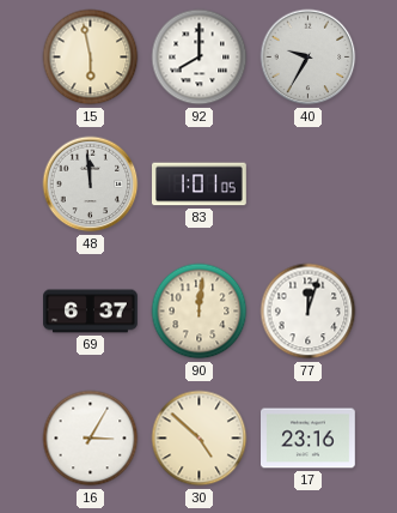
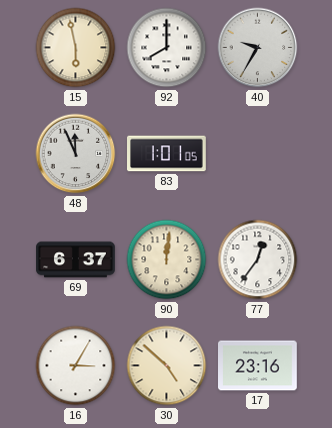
48: 11:59 -> 11:56
77: 12:03 -> 12:36
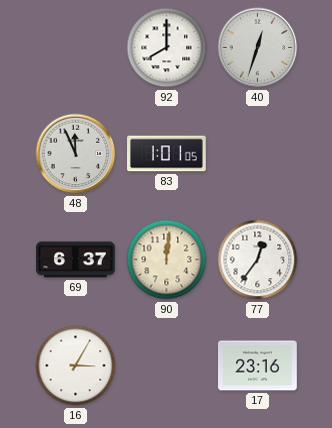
15: 5:58 -> none
40: 9:35 -> 12:33
30: 4:52 -> none
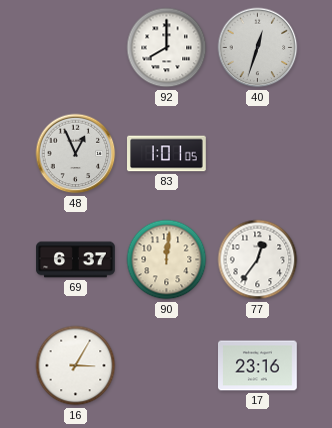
48: 11:56 -> 12:56
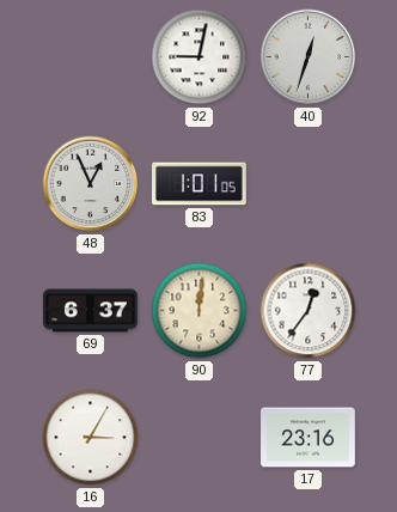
92: 8:00 -> 9:02
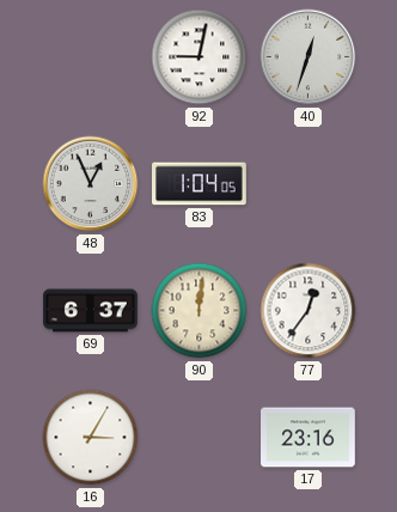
83: 1:01 -> 1:04
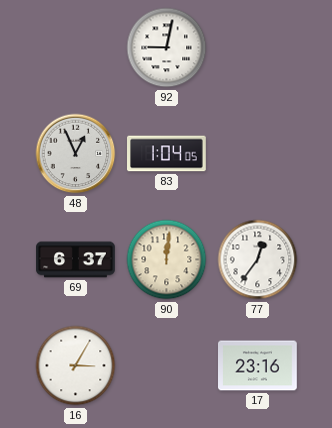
40: 12:33 -> none
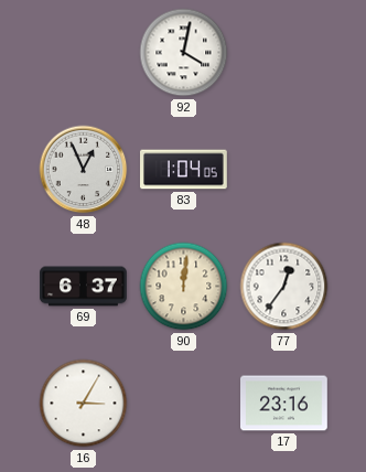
92: 9:02 -> 4:02
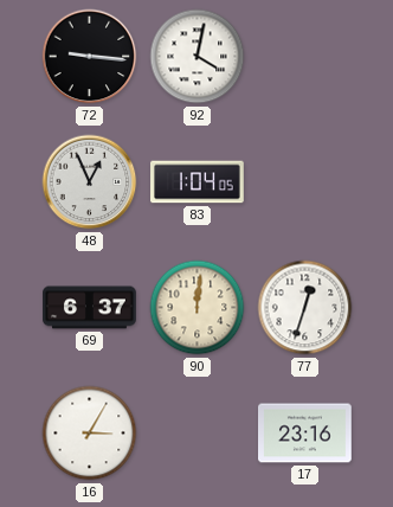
72: none -> 9:16
77: 12:36 -> 12:33
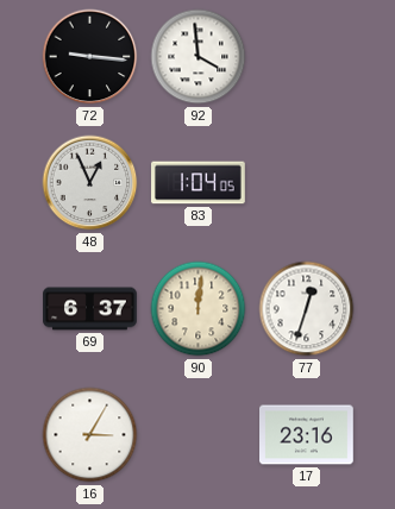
92: 4:02 -> 3:59
